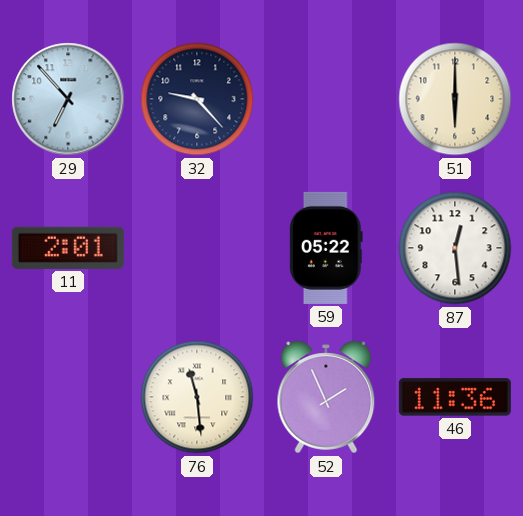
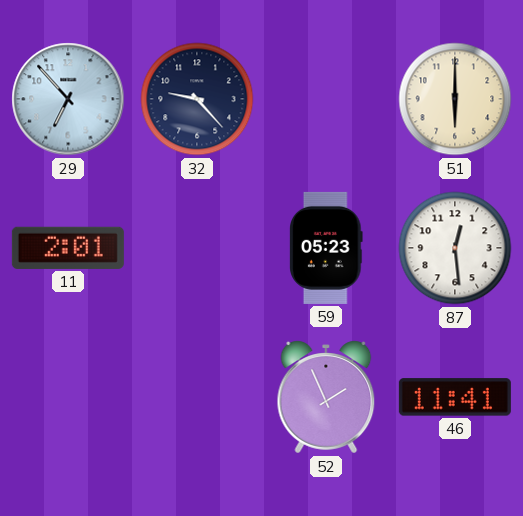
59: 05:22 -> 05:23
76: 11:29 -> none
46: 11:36 -> 11:41
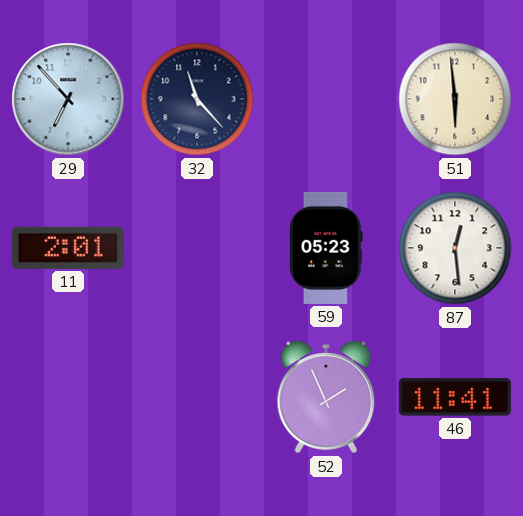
32: 9:23 -> 11:23
51: 6:00 -> 5:59
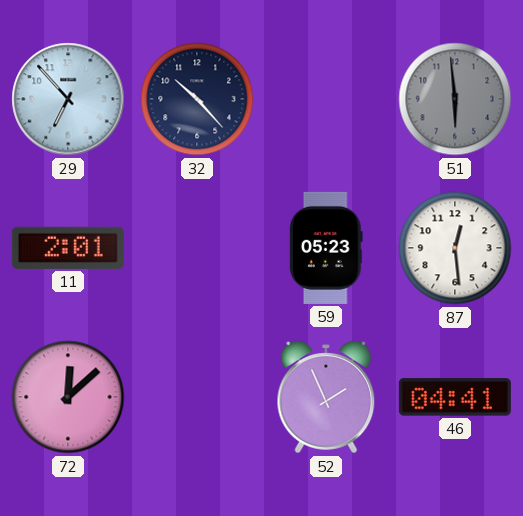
32: 11:23 -> 10:23
51 dial: cream -> grey
72: none -> 12:08
46: 11:41 -> 04:41
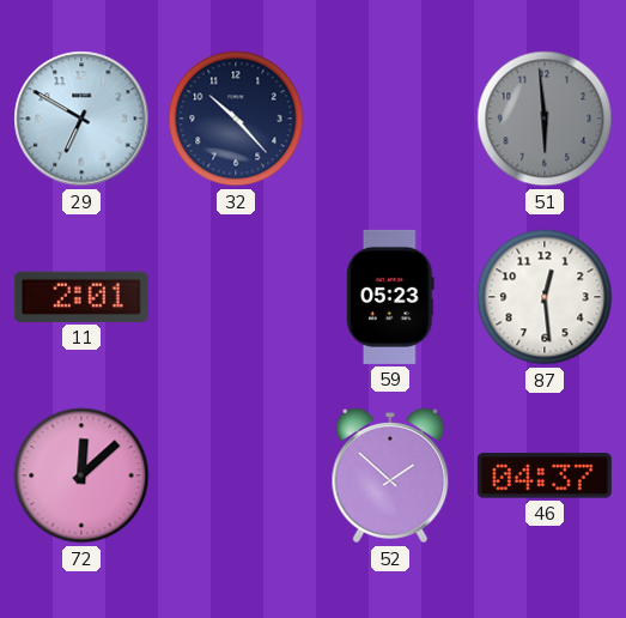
29: 6:53 -> 6:50
52: 1:56 -> 1:52
46: 04:41 -> 04:37
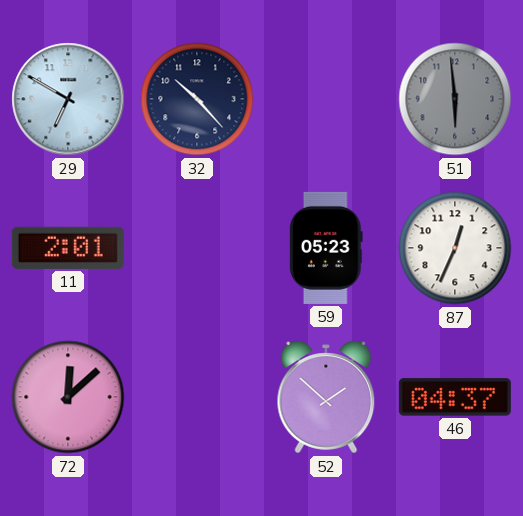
87: 12:29 -> 12:34
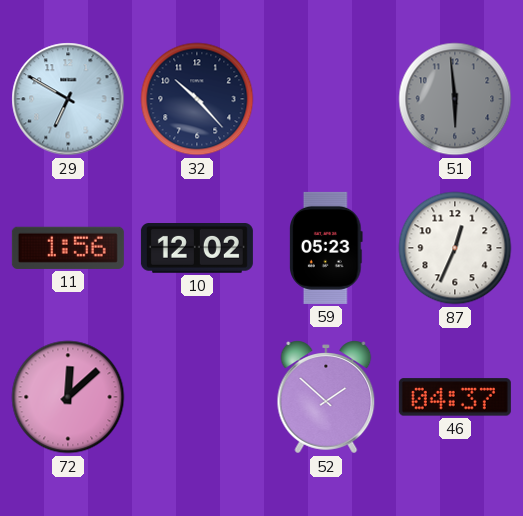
11: 2:01 -> 1:56
10: none -> 12:02
